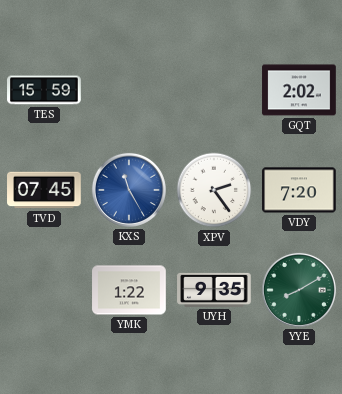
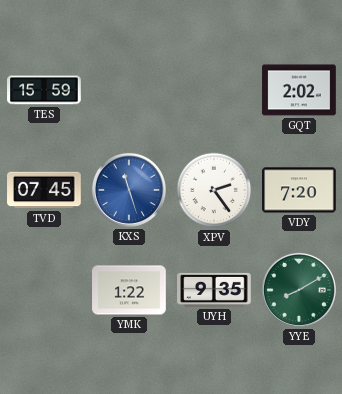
KXS: 11:25 -> 11:27
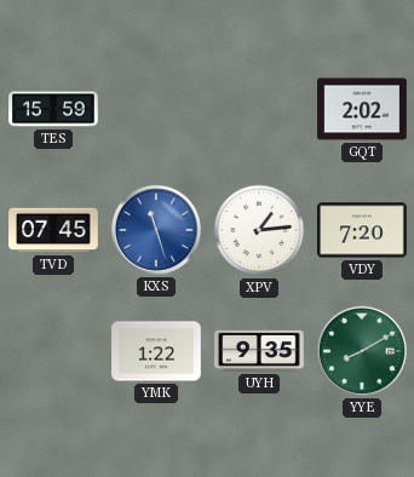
XPV: 2:24 -> 1:14
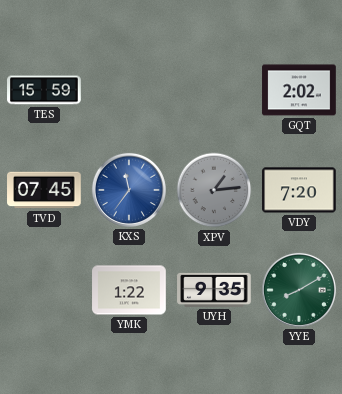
KXS: 11:27 -> 11:36
XPV dial: white -> grey
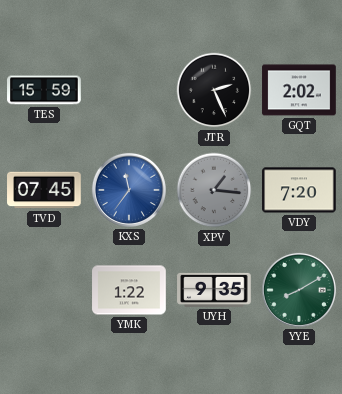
JTR: none -> 2:26
XPV: 1:14 -> 1:16
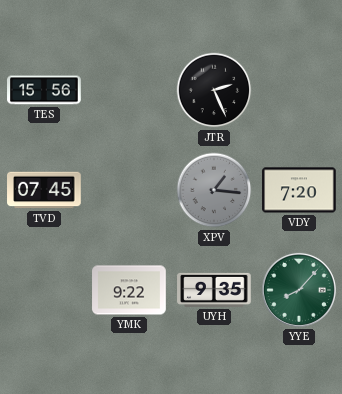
TES: 15:59 -> 15:56
GQT: 2:02 -> none
KXS: 11:36 -> none
YMK: 1:22 -> 9:22
YYE: 8:10 -> 8:07
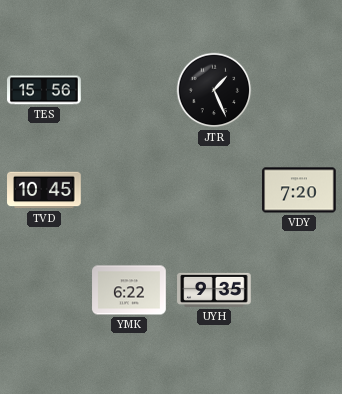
JTR: 2:26 -> 1:26
TVD: 07:45 -> 10:45
XPV: 1:16 -> none
YMK: 9:22 -> 6:22
YYE: 8:07 -> none
